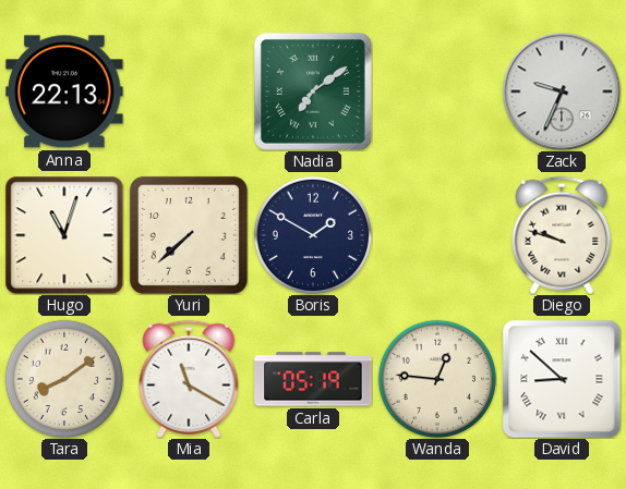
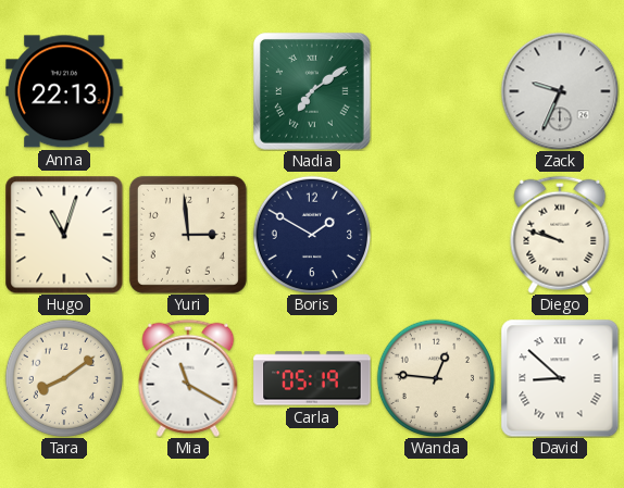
Yuri: 7:38 -> 2:59
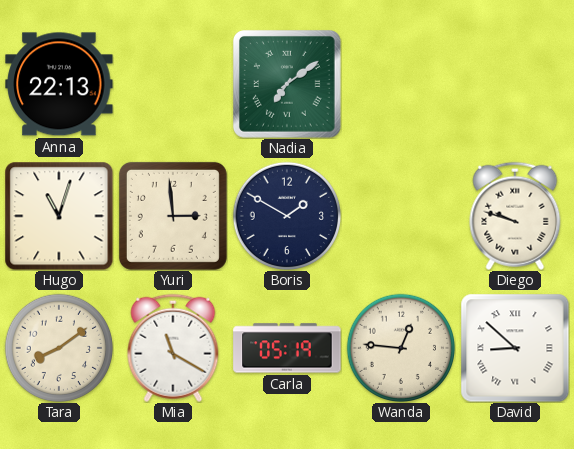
Zack: 9:34 -> none
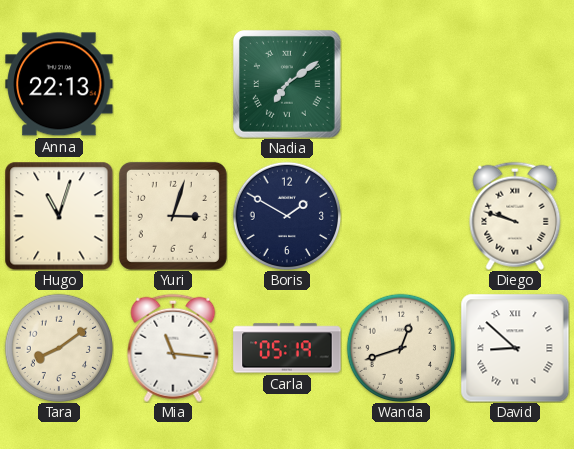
Yuri: 2:59 -> 3:03
Mia: 11:20 -> 11:16
Wanda: 12:46 -> 12:42
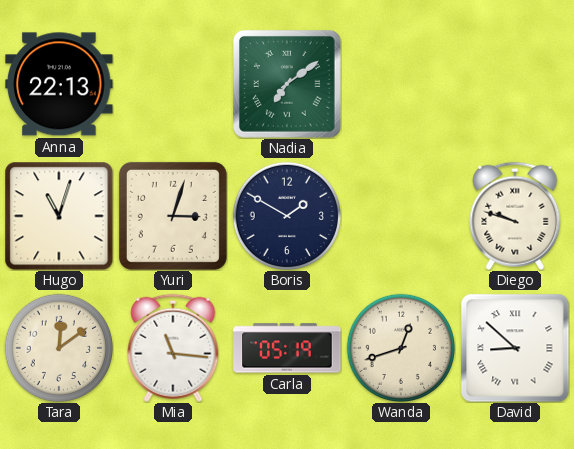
Tara: 8:09 -> 12:09
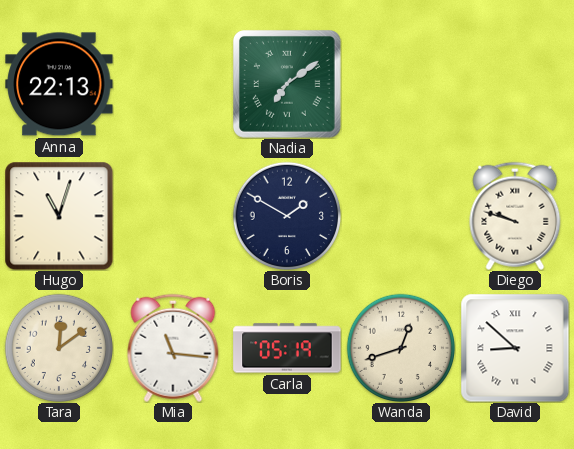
Yuri: 3:03 -> none
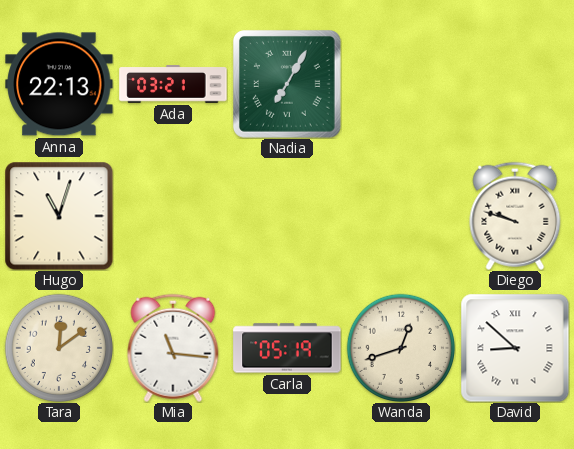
Ada: none -> 03:21
Nadia: 7:09 -> 7:05
Boris: 1:50 -> none
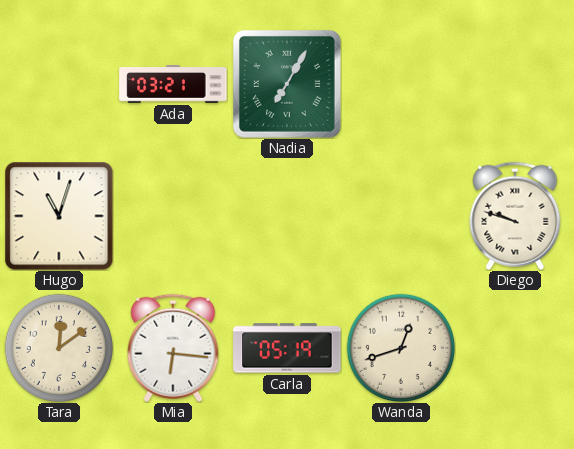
Anna: 22:13 -> none
Mia: 11:16 -> 6:16
David: 8:52 -> none
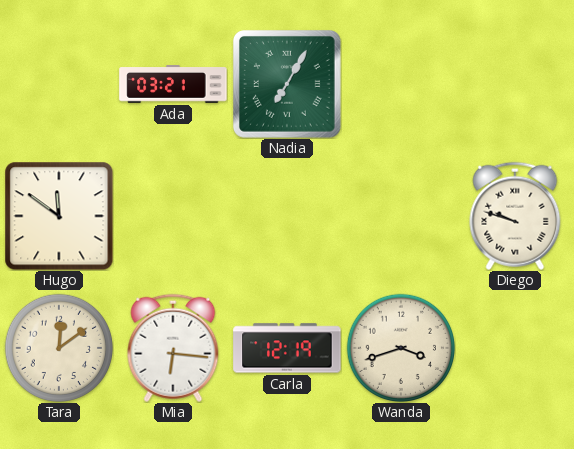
Hugo: 11:03 -> 11:51
Carla: 05:19 -> 12:19
Wanda: 12:42 -> 3:42
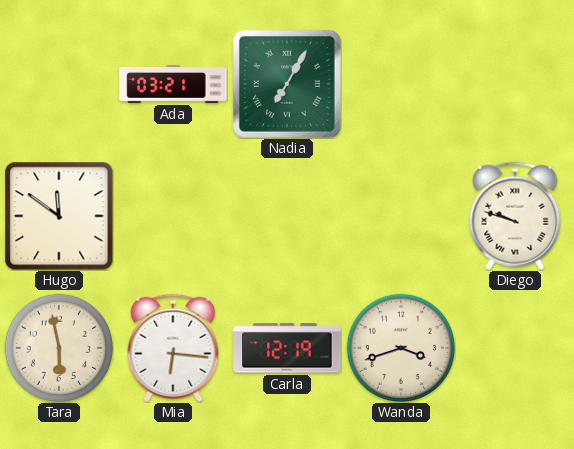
Tara: 12:09 -> 5:58
